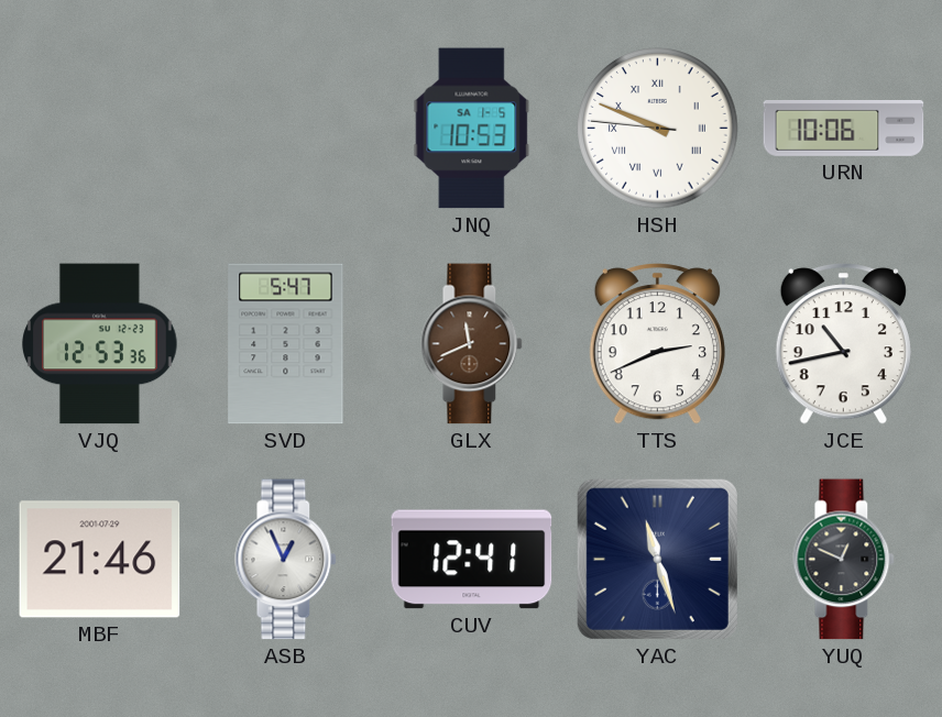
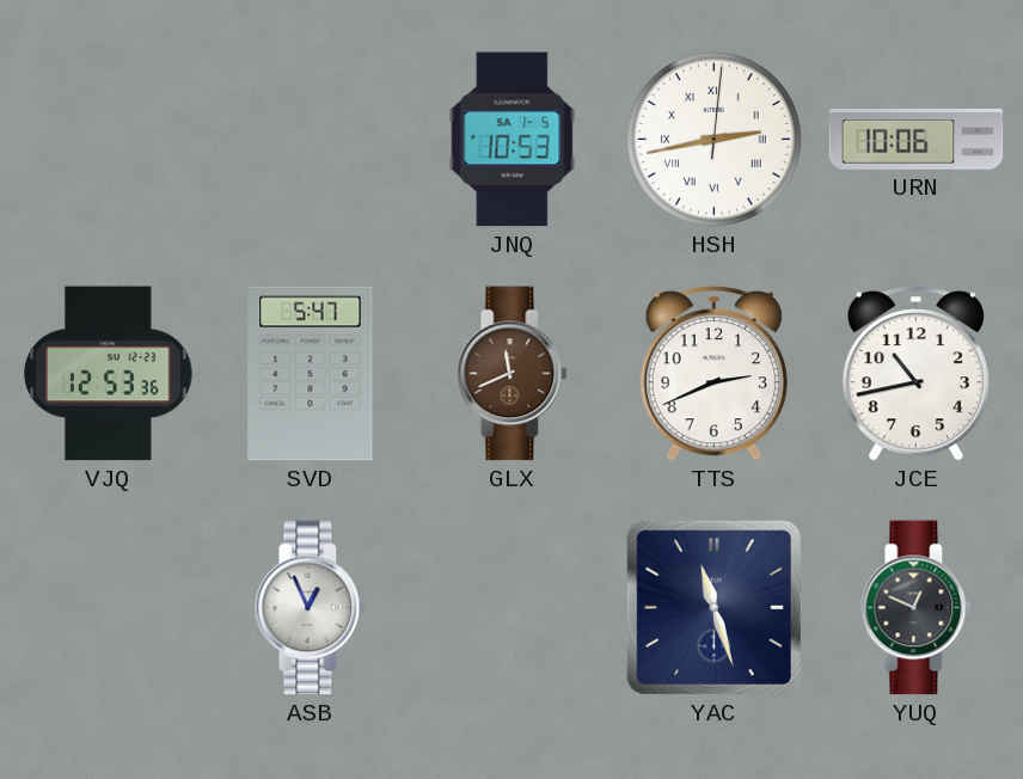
HSH: 9:48 -> 2:43
MBF: 21:46 -> none
CUV: 12:41 -> none
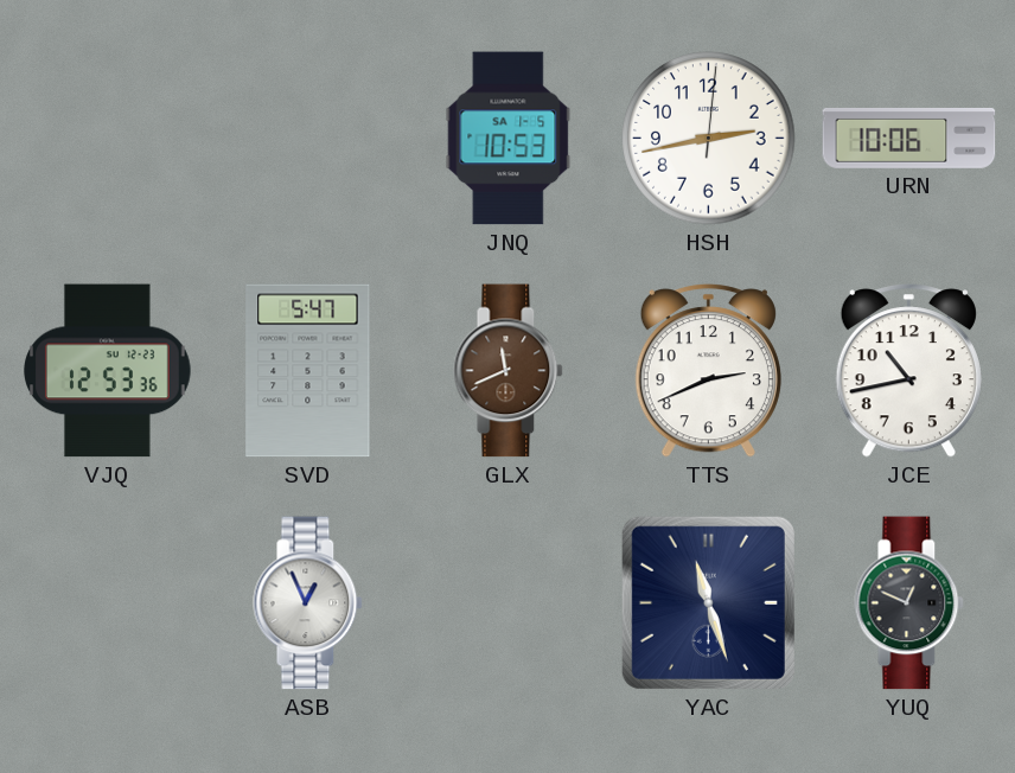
HSH numerals: Roman -> Arabic
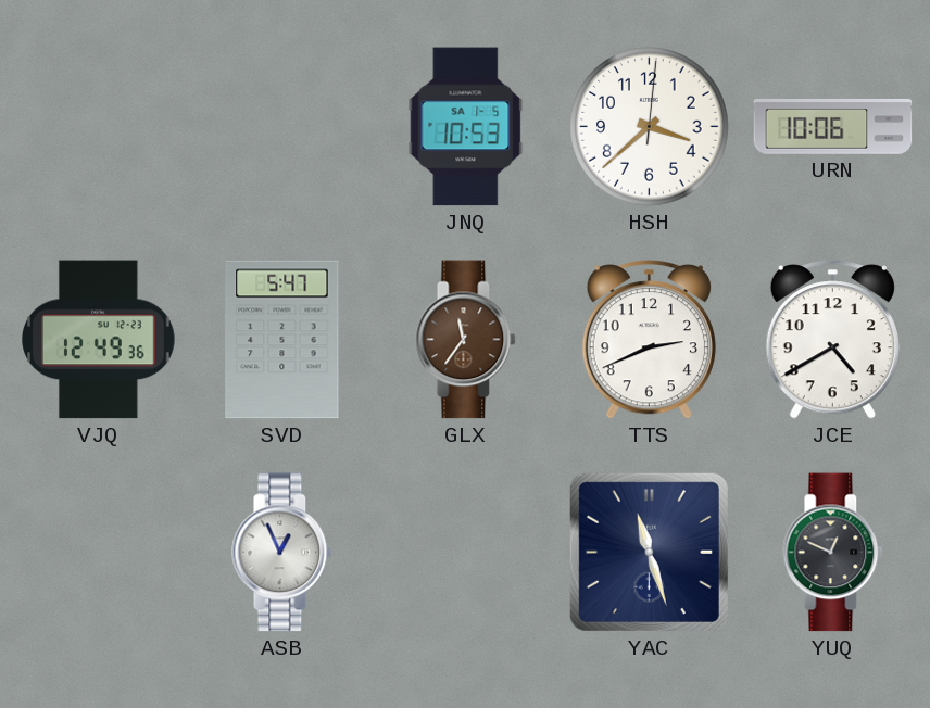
HSH: 2:43 -> 3:38
VJQ: 12:53 -> 12:49
GLX: 11:41 -> 11:36
JCE: 10:43 -> 4:40
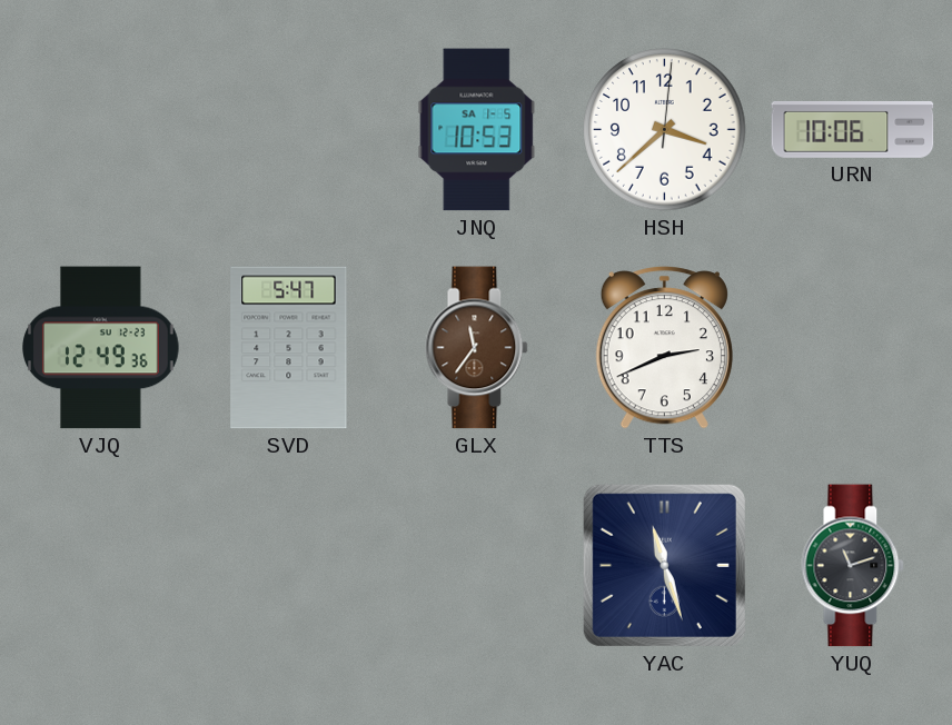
JCE: 4:40 -> none
ASB: 12:56 -> none
YUQ: 12:49 -> 11:12
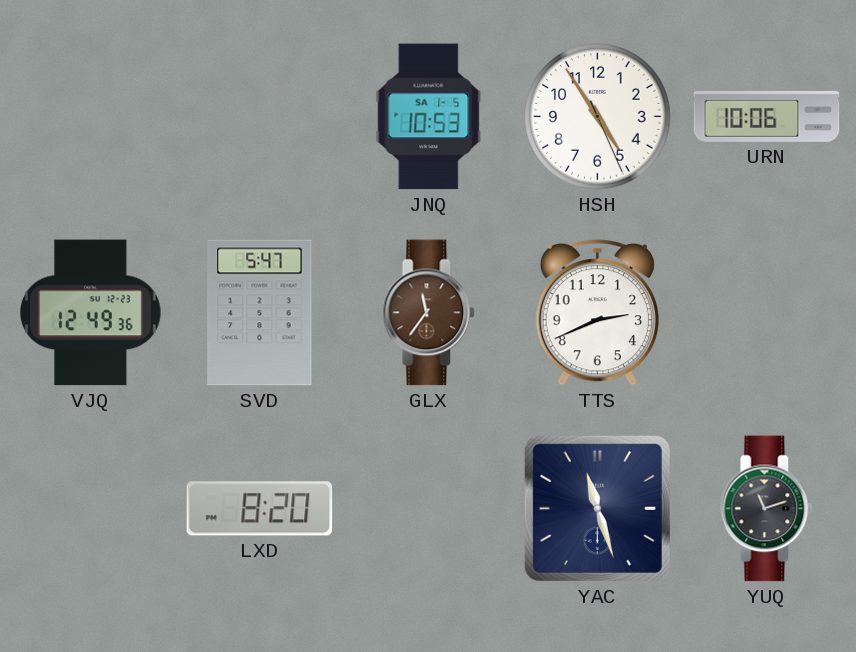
HSH: 3:38 -> 4:54
LXD: none -> 8:20
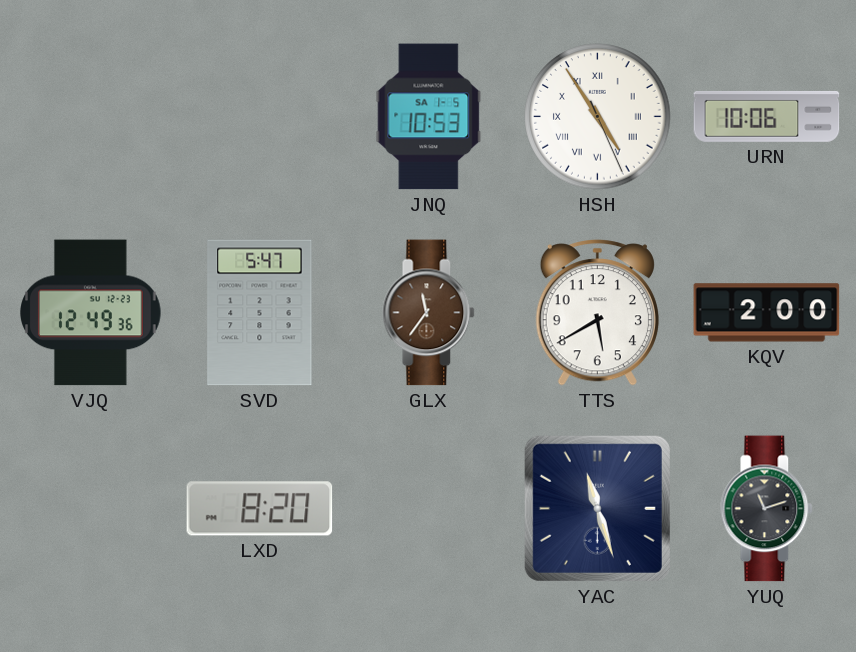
HSH numerals: Arabic -> Roman
TTS: 2:41 -> 5:40
KQV: none -> 2:00
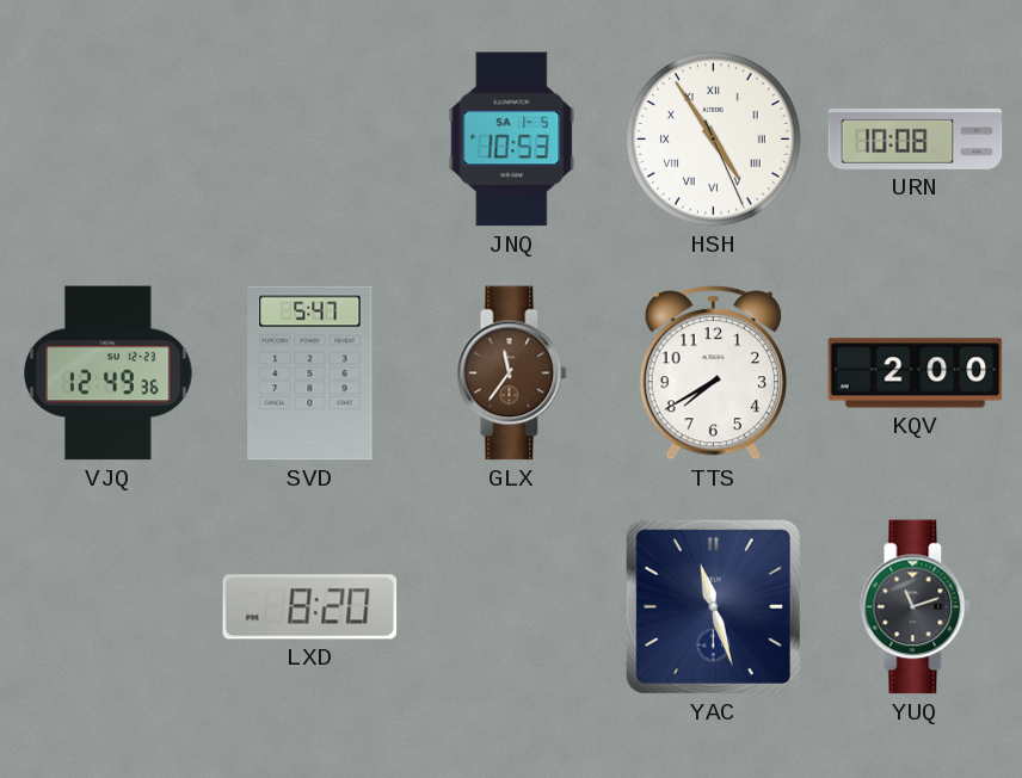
URN: 10:06 -> 10:08
TTS: 5:40 -> 7:40
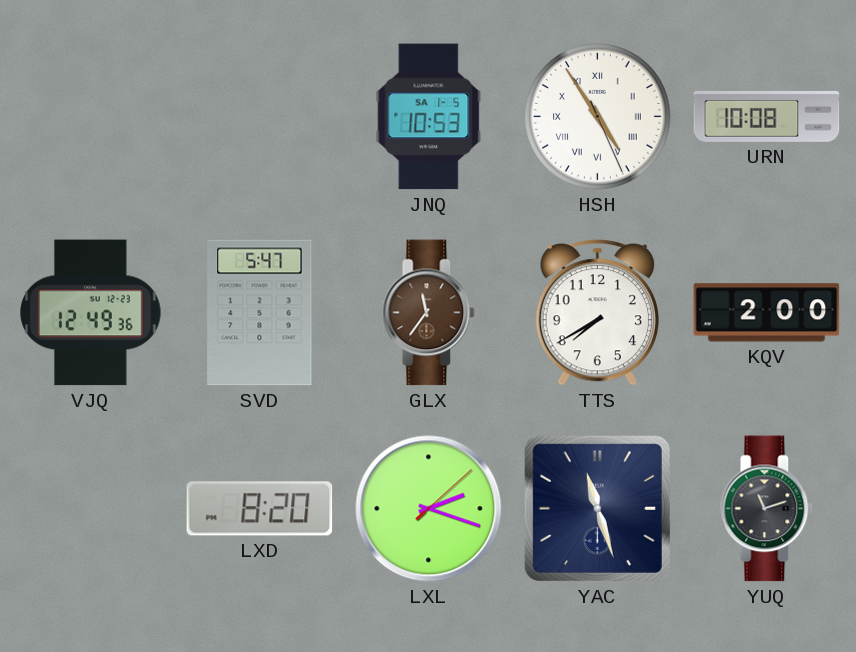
LXL: none -> 2:18
